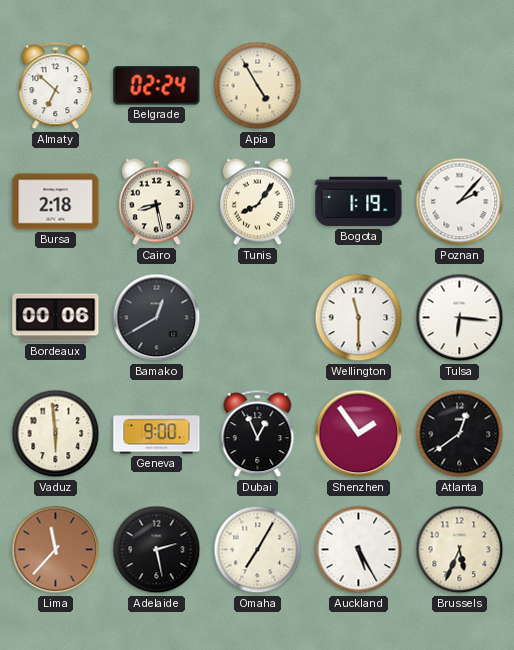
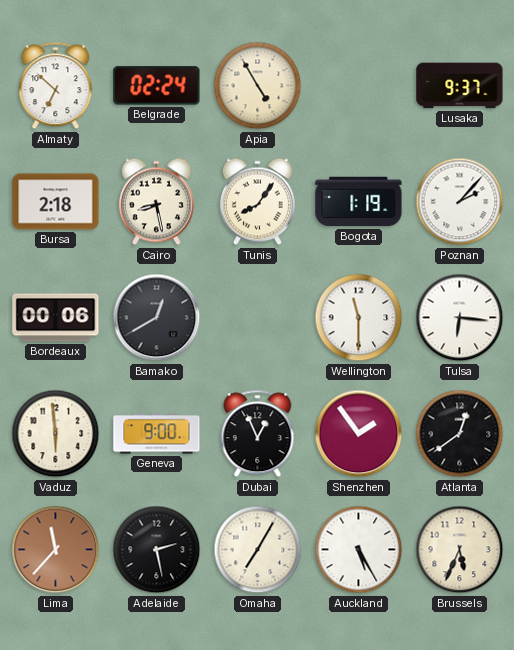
Lusaka: none -> 9:37
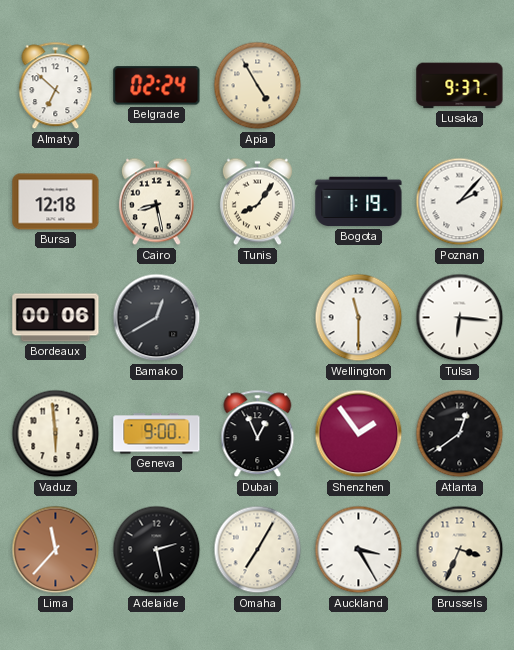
Bursa: 2:18 -> 12:18
Auckland: 5:25 -> 3:25
Brussels: 5:34 -> 3:34
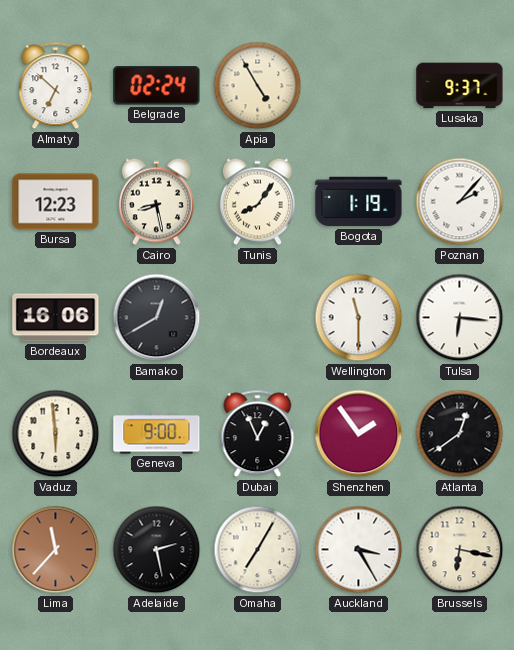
Bursa: 12:18 -> 12:23
Bordeaux: 00:06 -> 16:06
Brussels: 3:34 -> 6:17
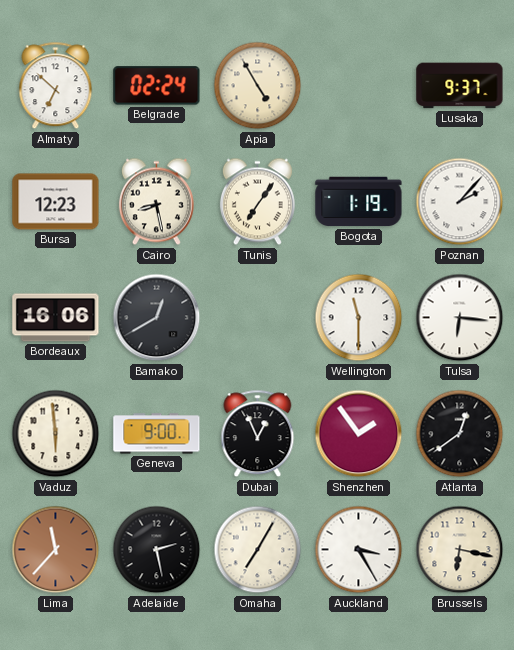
Tunis: 8:06 -> 7:06
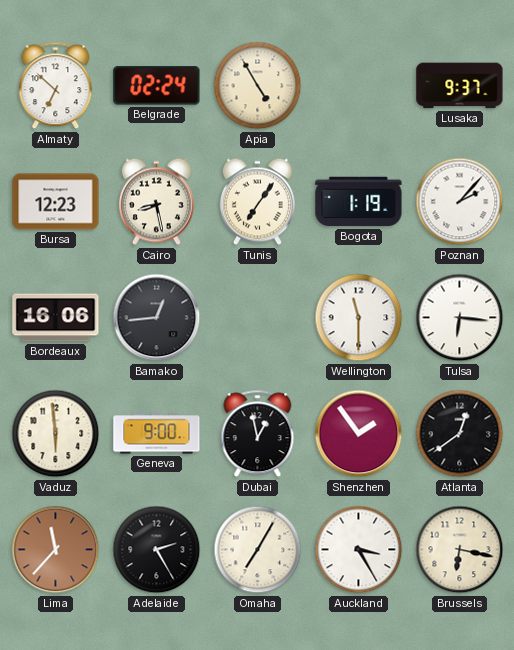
Bamako: 12:40 -> 12:44
Dubai: 12:56 -> 12:58
Adelaide: 2:28 -> 2:25
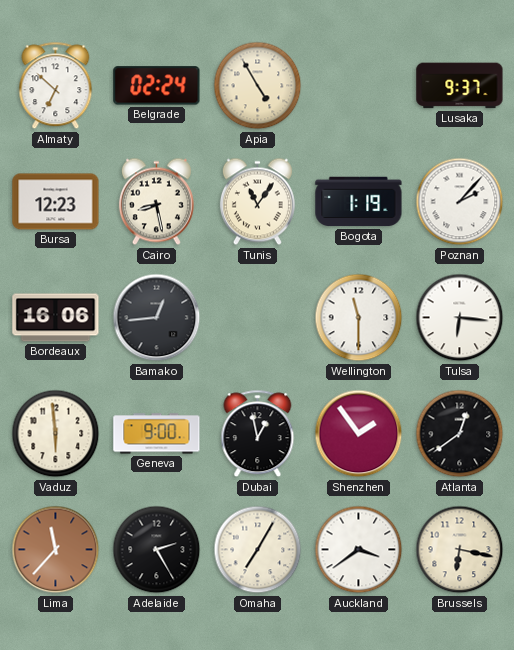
Tunis: 7:06 -> 11:06
Auckland: 3:25 -> 3:39
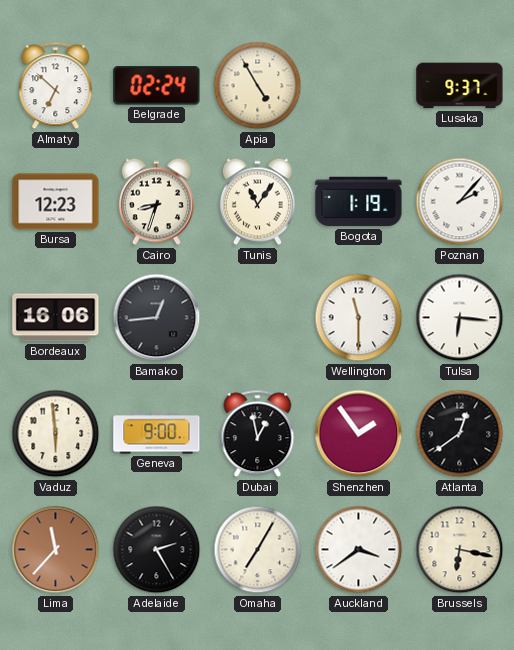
Cairo: 8:28 -> 8:33
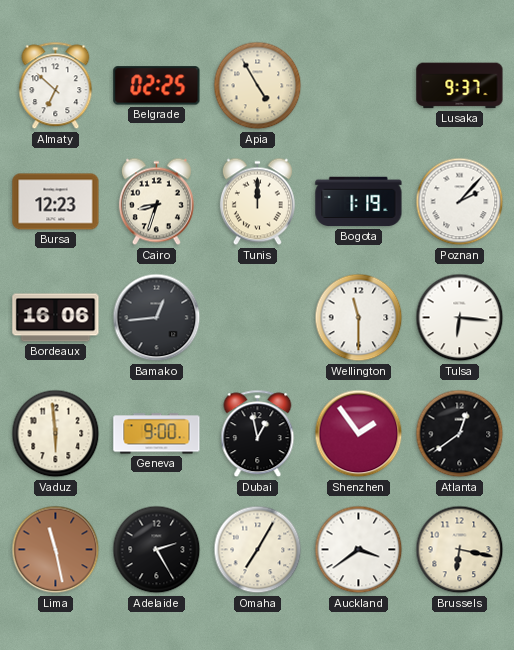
Belgrade: 02:24 -> 02:25
Tunis: 11:06 -> 12:00
Lima: 11:37 -> 11:28
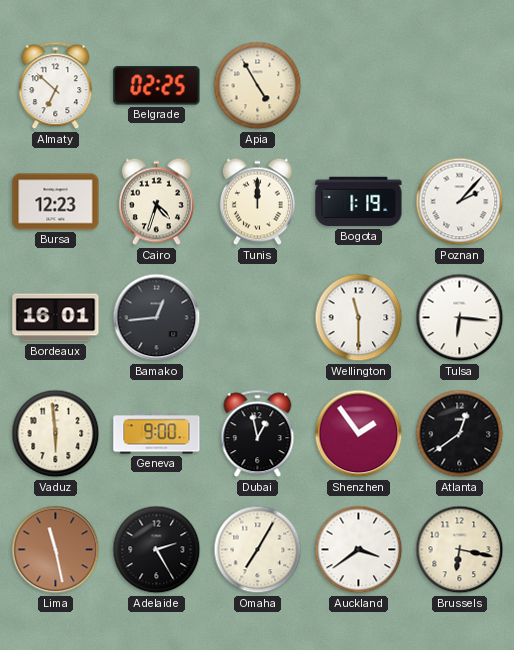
Lusaka: 9:37 -> none
Cairo: 8:33 -> 4:33
Bordeaux: 16:06 -> 16:01
